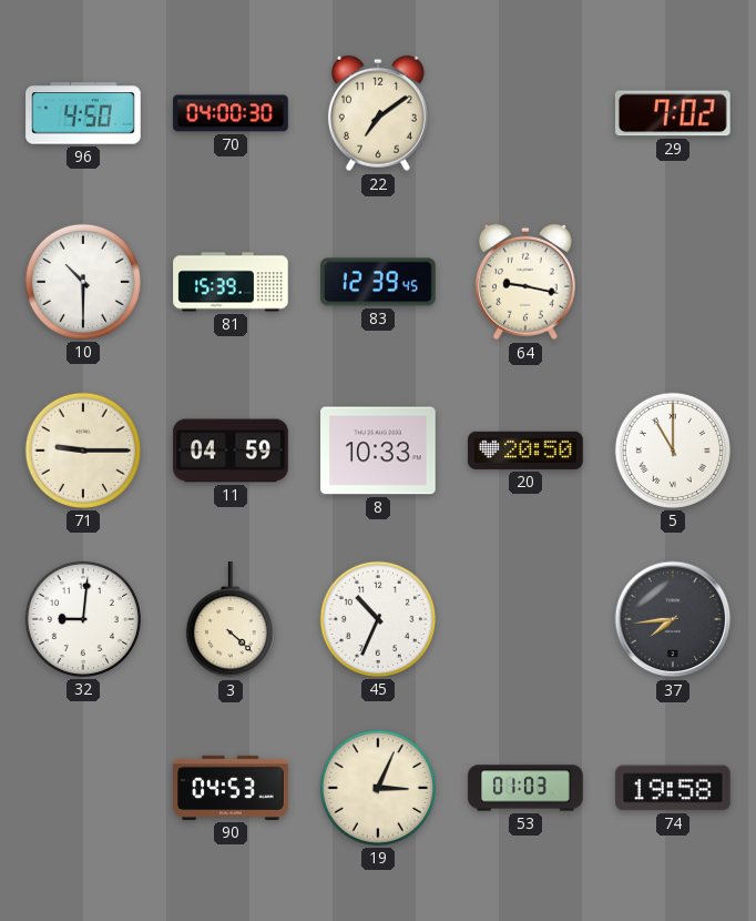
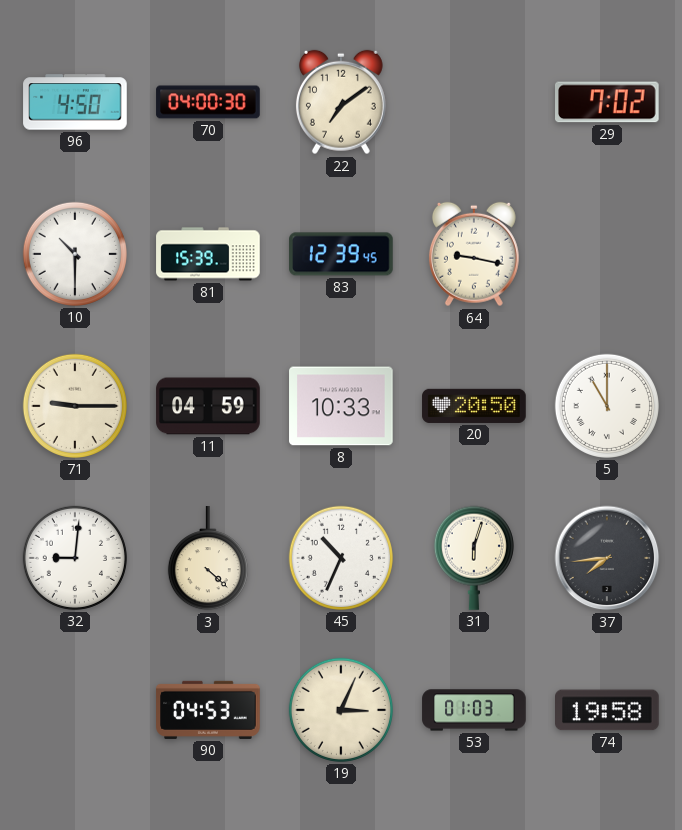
31: none -> 6:03
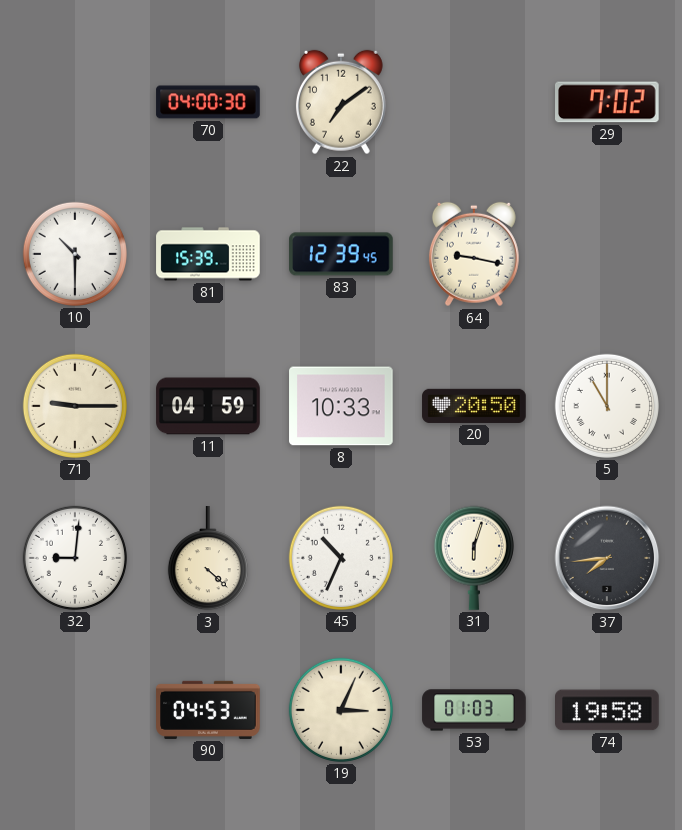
96: 4:50 -> none
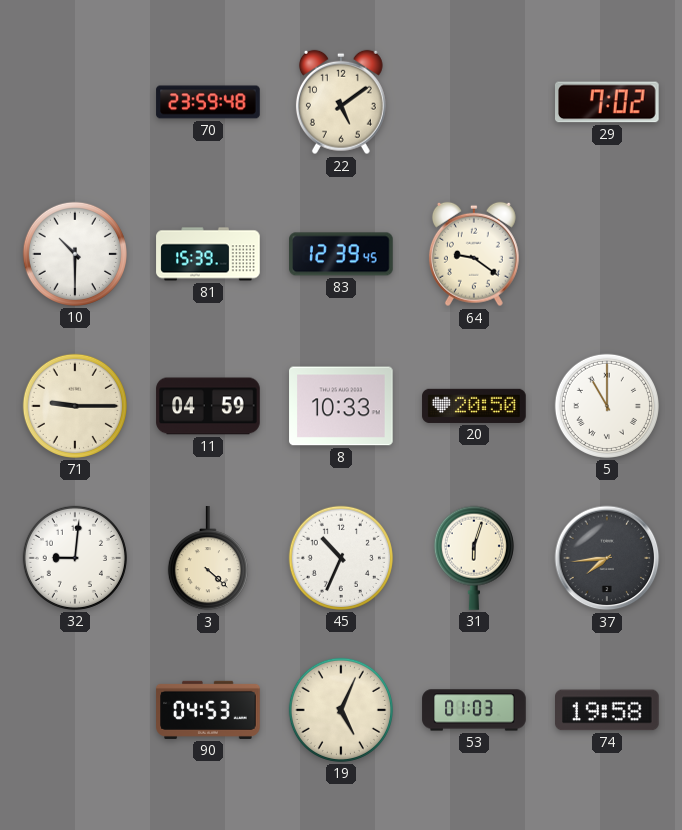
70: 04:00 -> 23:59
22: 7:09 -> 5:09
64: 9:17 -> 9:21
19: 3:04 -> 5:04
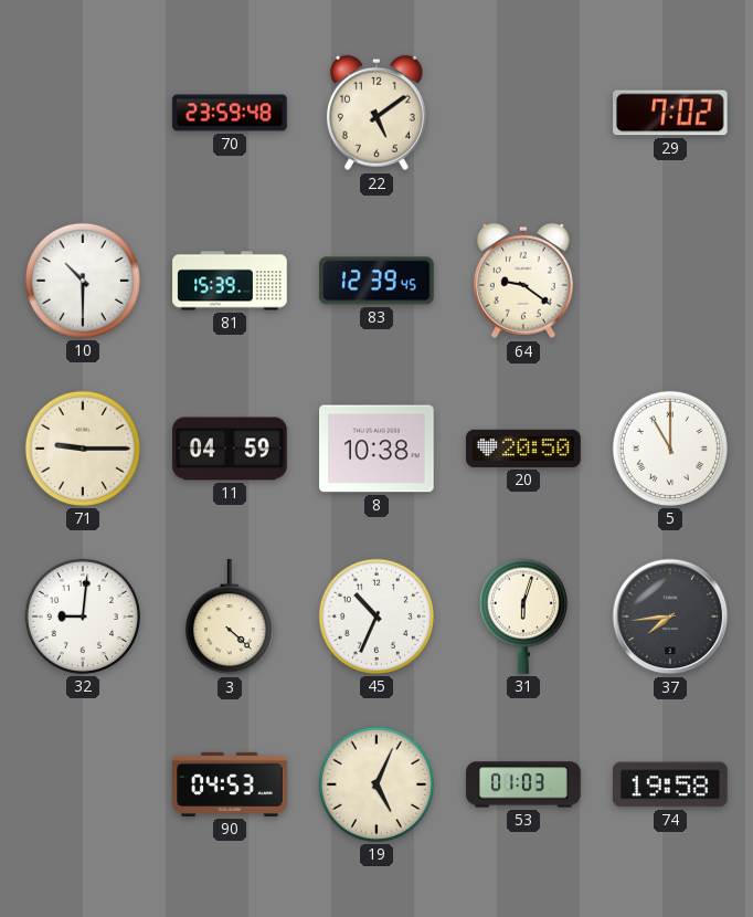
8: 10:33 -> 10:38
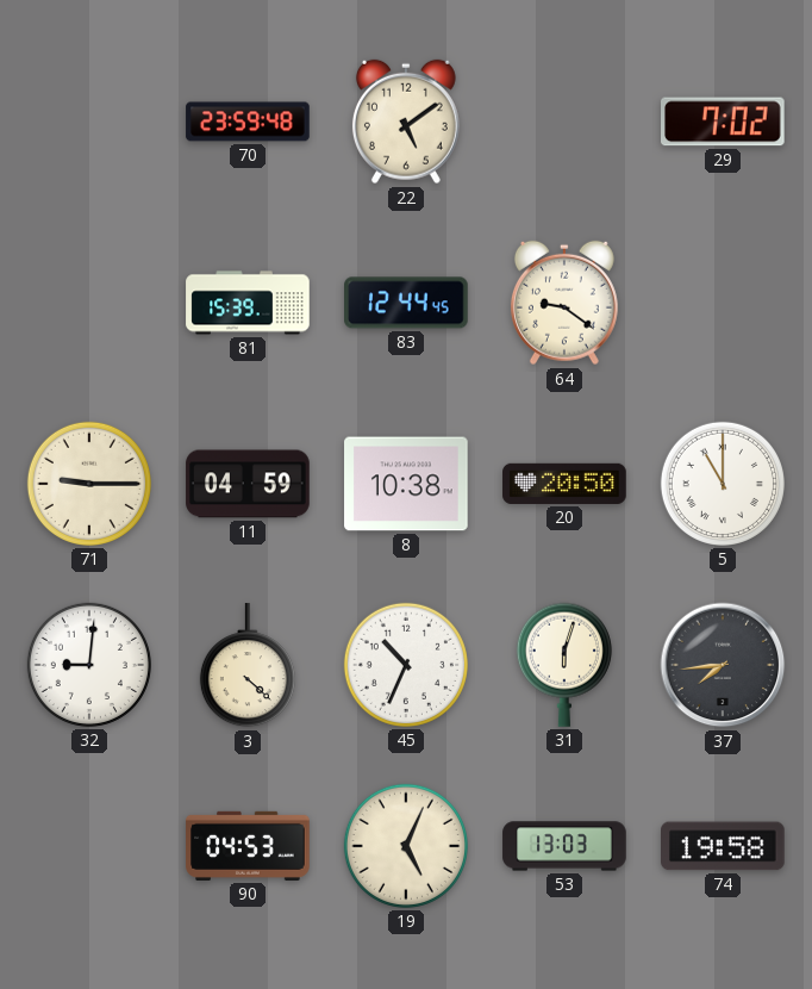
10: 10:30 -> none
83: 12:39 -> 12:44
53: 01:03 -> 13:03
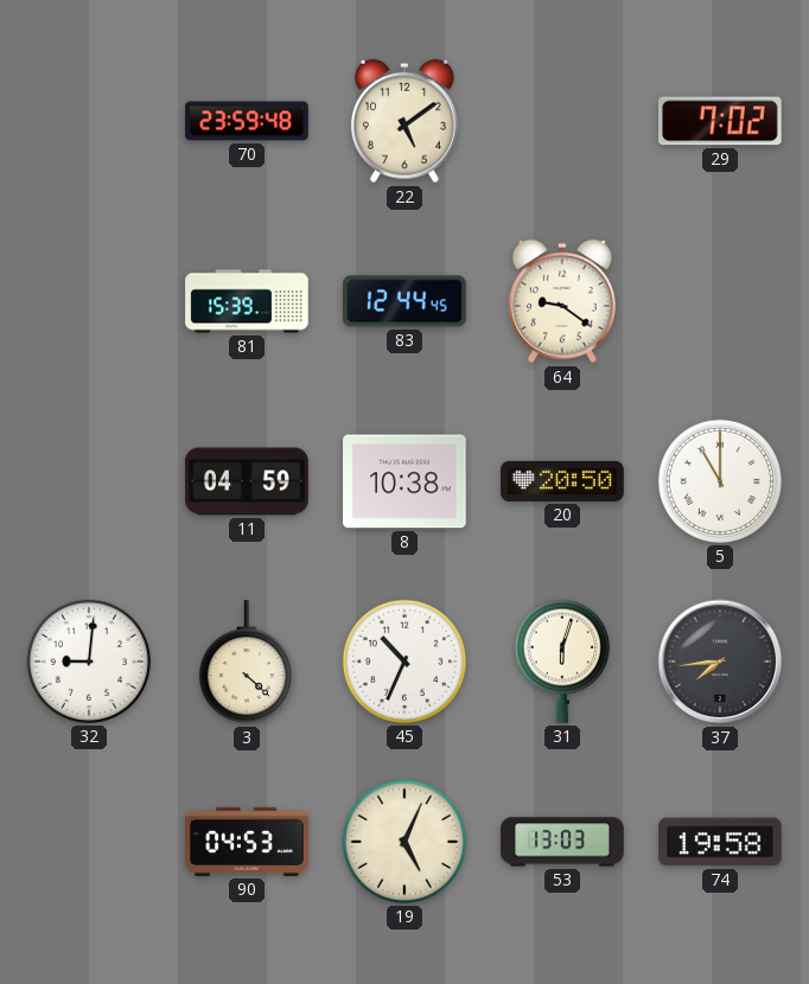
71: 9:15 -> none
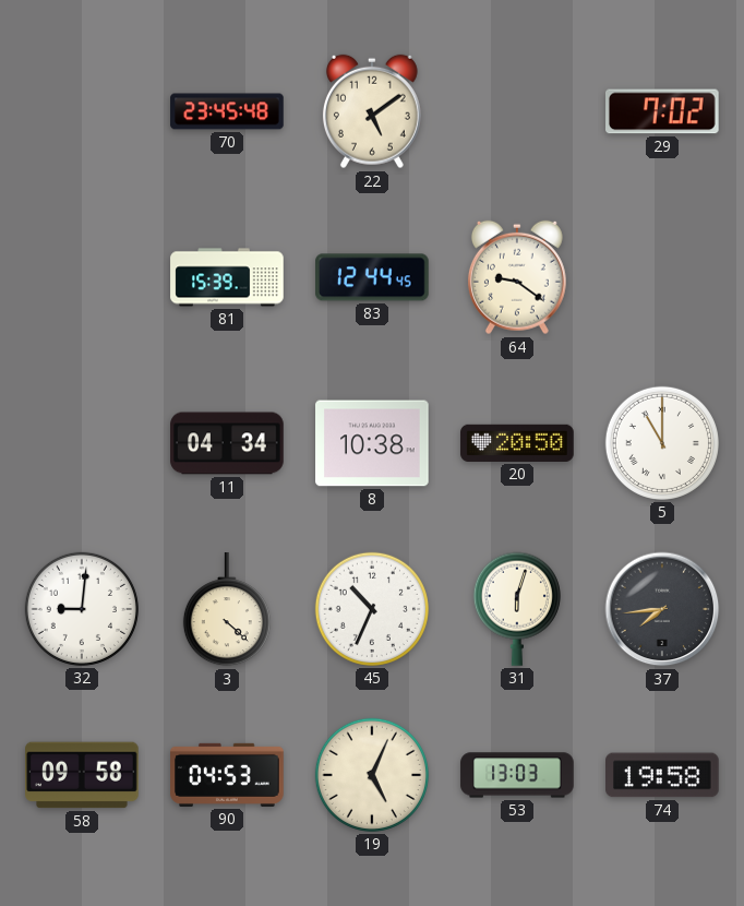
70: 23:59 -> 23:45
11: 04:59 -> 04:34
58: none -> 09:58
